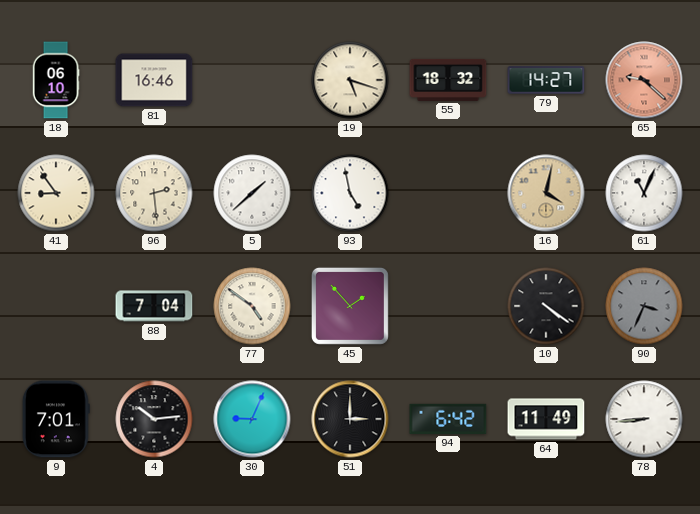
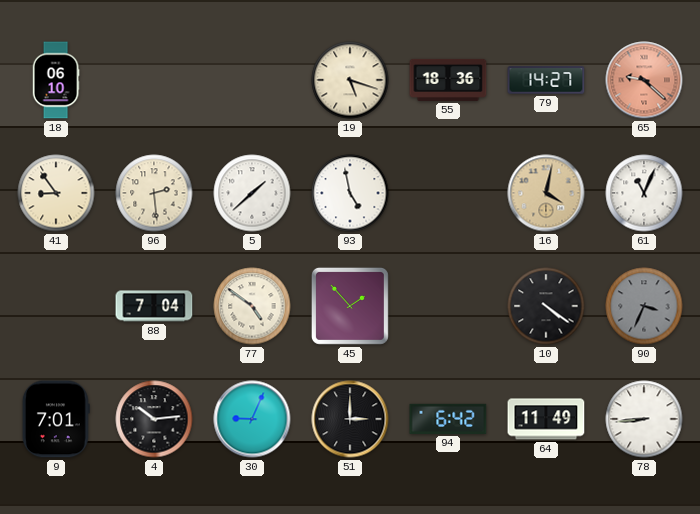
81: 16:46 -> none
55: 18:32 -> 18:36
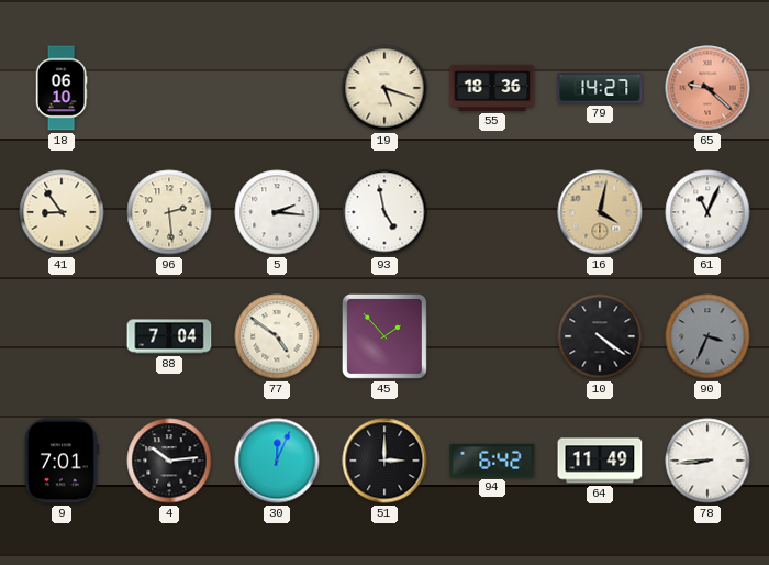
5: 1:38 -> 2:16
30: 9:04 -> 12:04
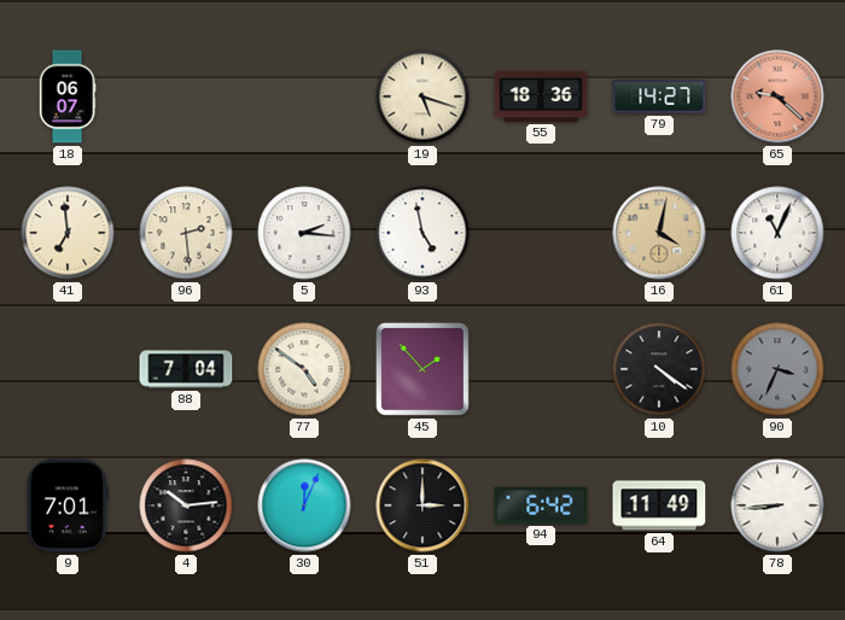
18: 06:10 -> 06:07
41: 8:54 -> 6:59
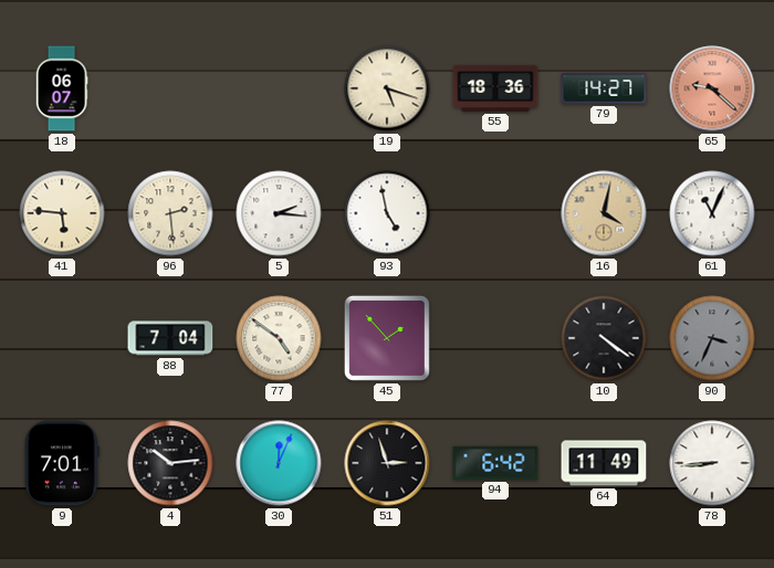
41: 6:59 -> 5:46
51: 3:00 -> 2:57
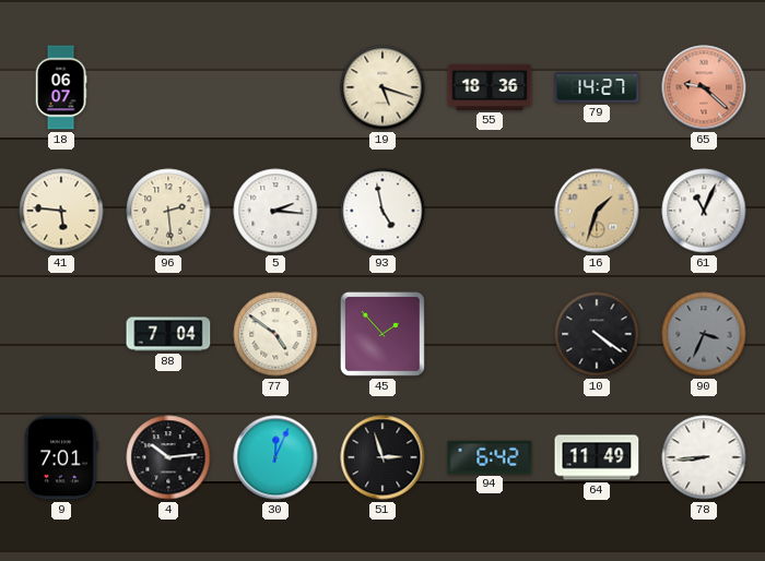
16: 4:02 -> 1:33
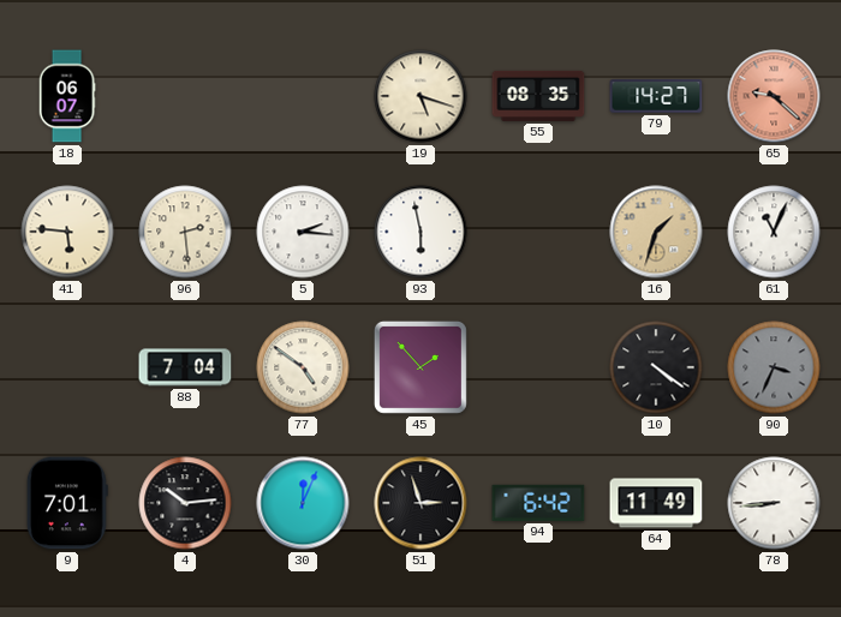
55: 18:36 -> 08:35
93: 4:58 -> 5:58
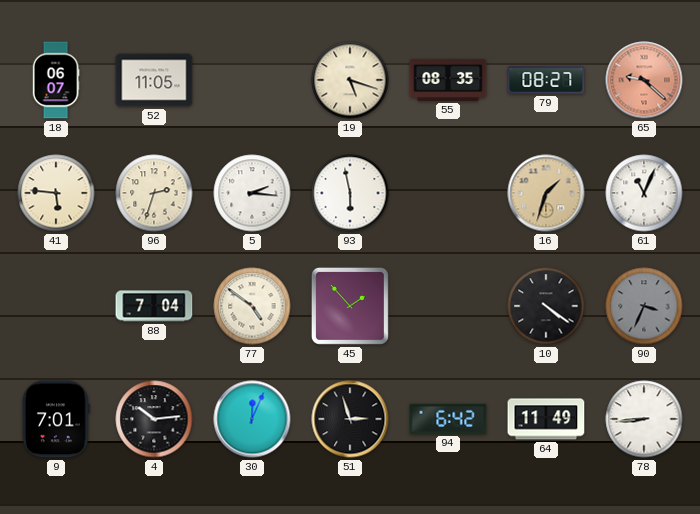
52: none -> 11:05
79: 14:27 -> 08:27
96: 2:29 -> 2:33
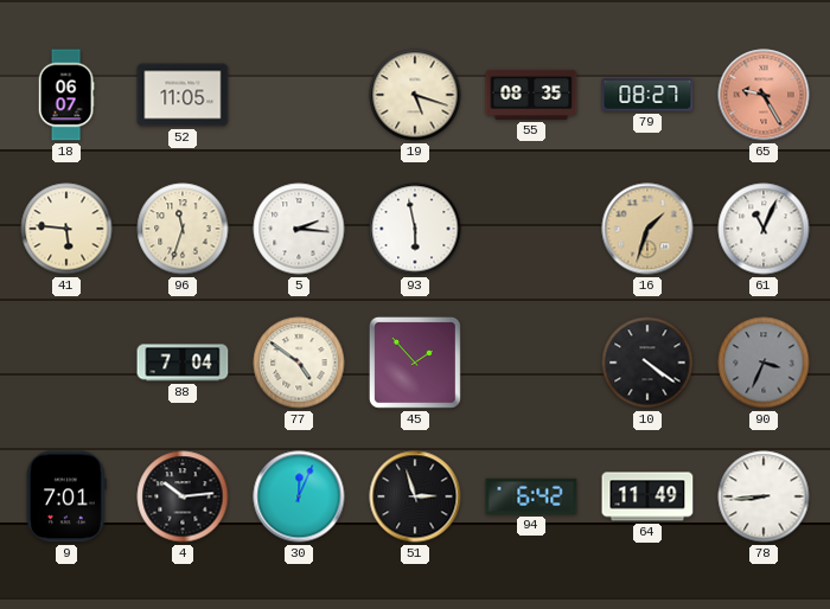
65: 9:22 -> 9:25
96: 2:33 -> 11:33
